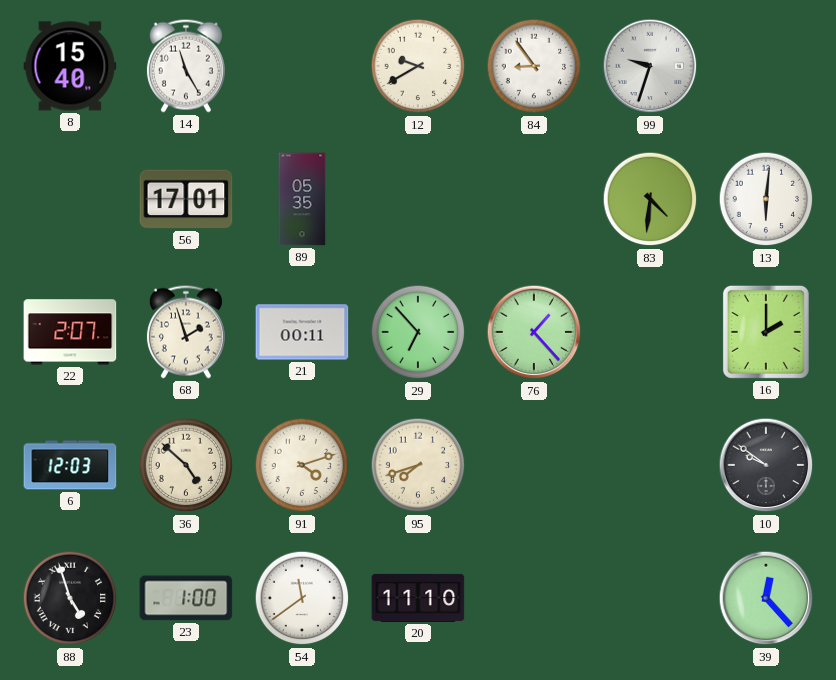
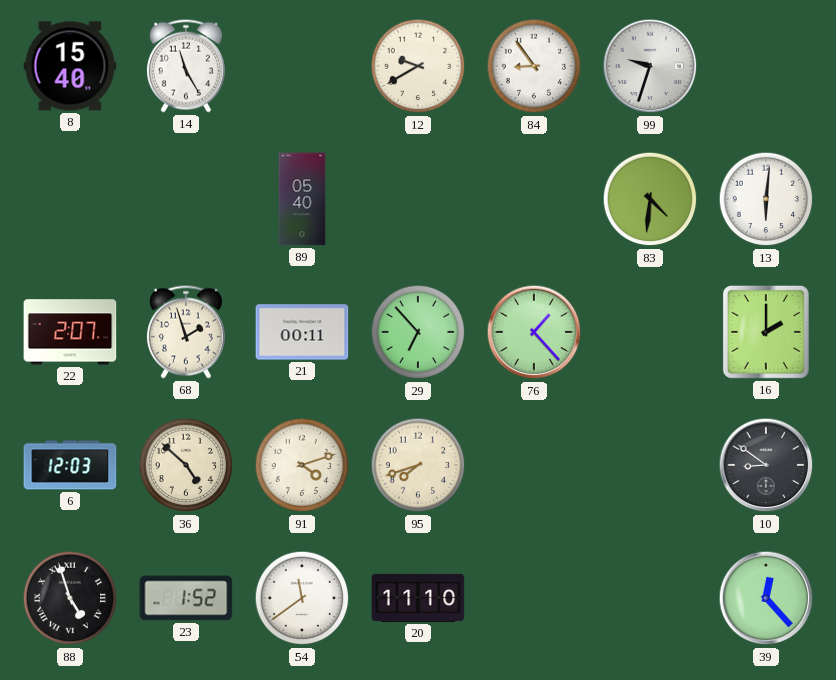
56: 17:01 -> none
89: 05:35 -> 05:40
10: 9:51 -> 8:51
23: 1:00 -> 1:52
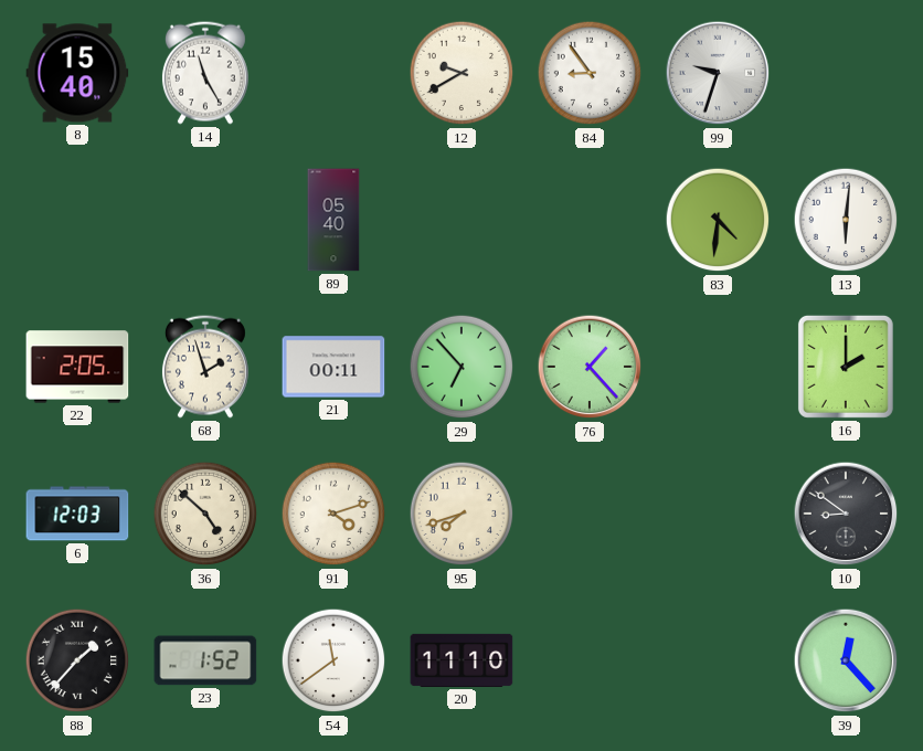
22: 2:07 -> 2:05
88: 4:57 -> 1:37
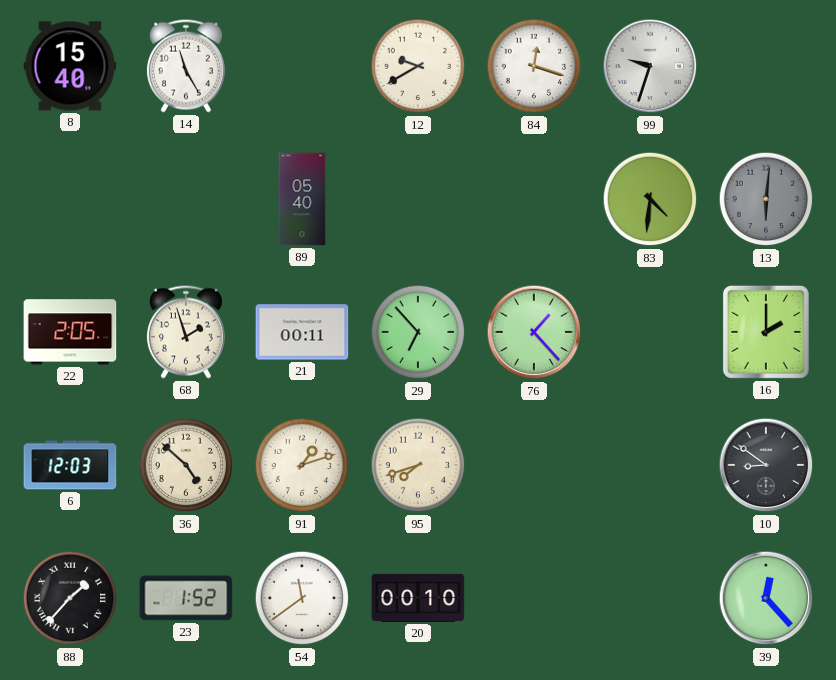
84: 8:54 -> 12:18
13 dial: white -> grey
91: 4:12 -> 1:12
20: 11:10 -> 00:10
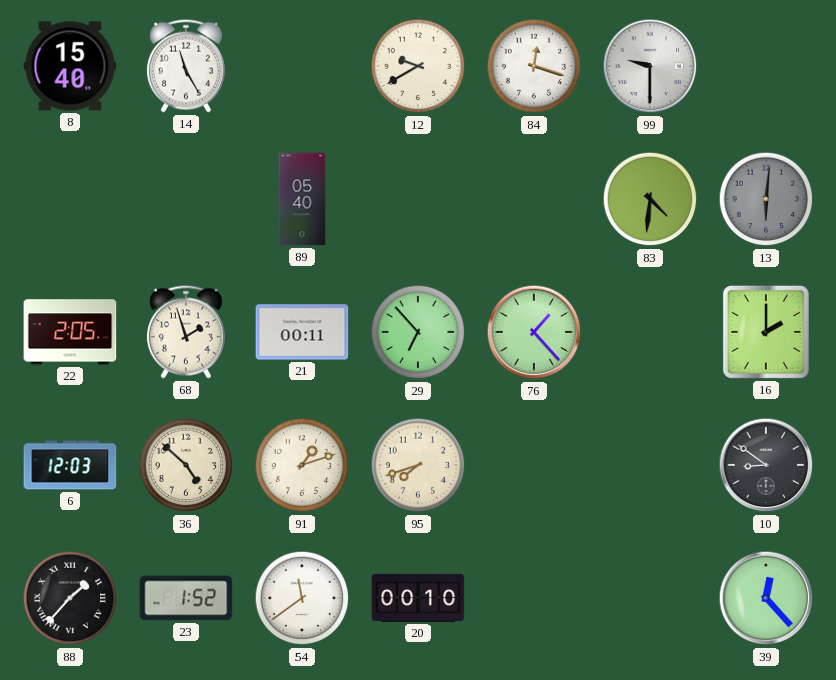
99: 9:33 -> 9:30
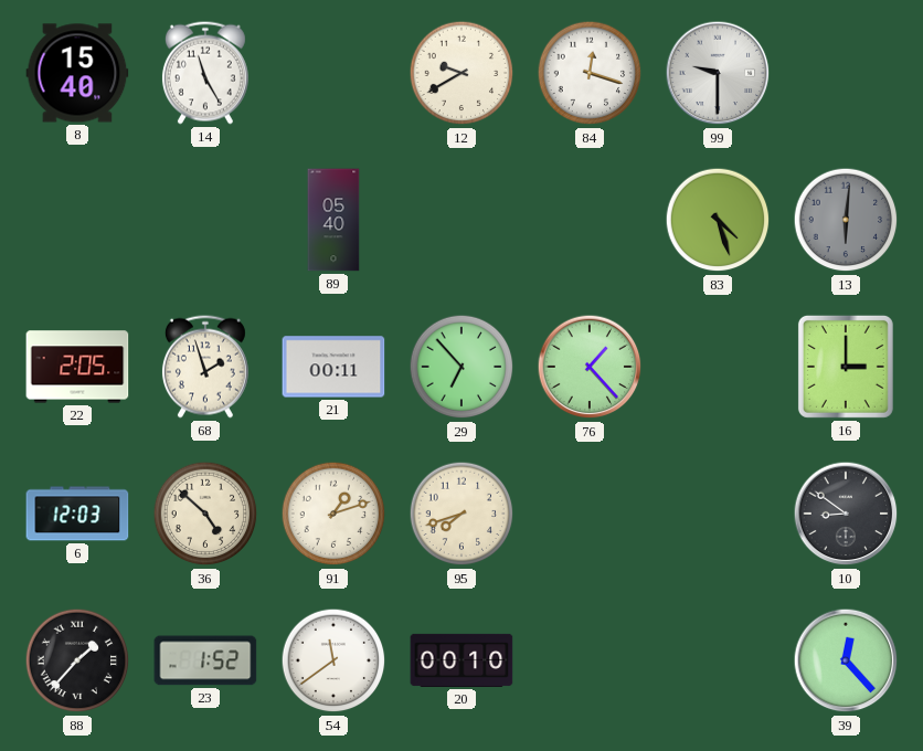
83: 4:31 -> 4:27
16: 2:00 -> 3:00
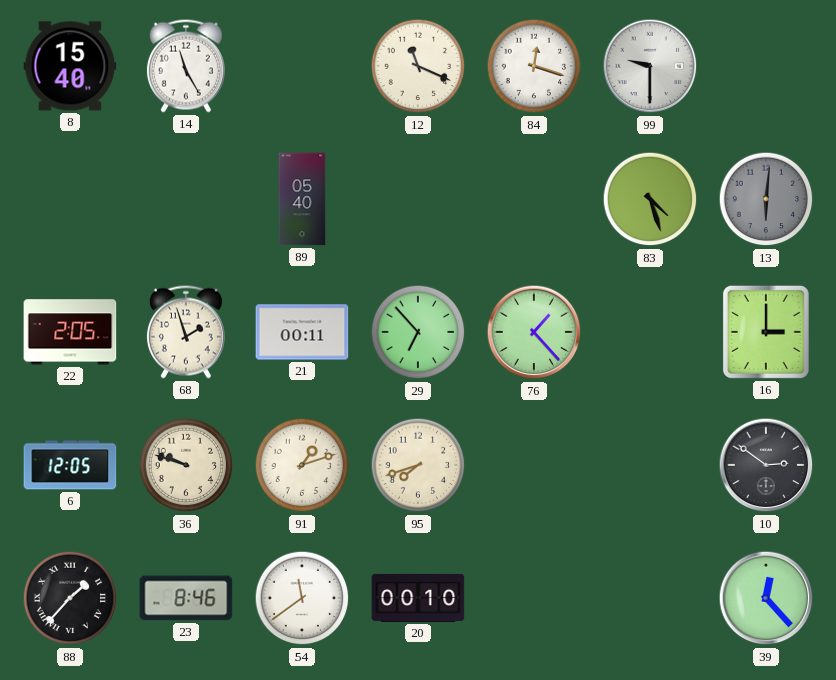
12: 9:40 -> 11:19
6: 12:03 -> 12:05
36: 4:52 -> 9:48
10: 8:51 -> 2:51
23: 1:52 -> 8:46
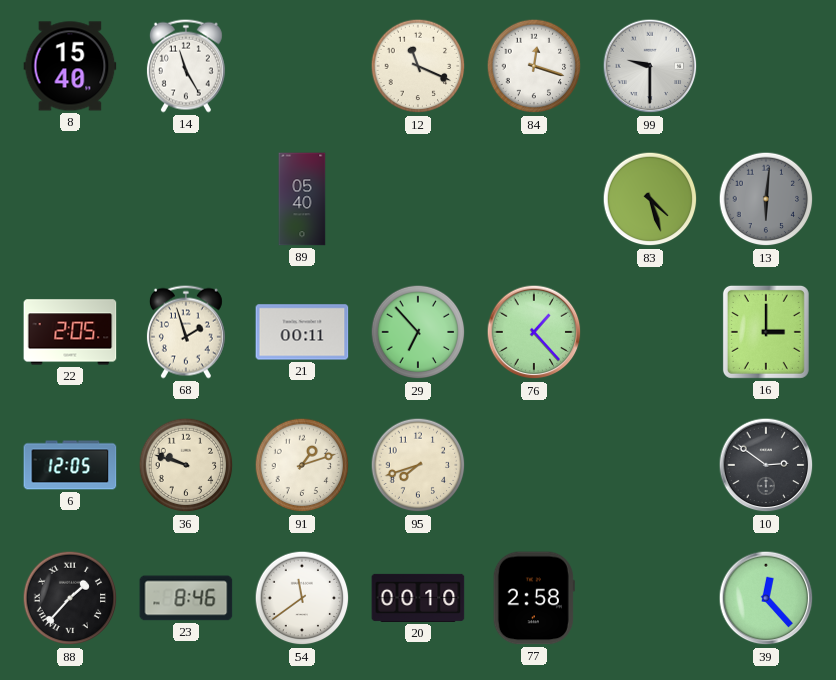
77: none -> 2:58
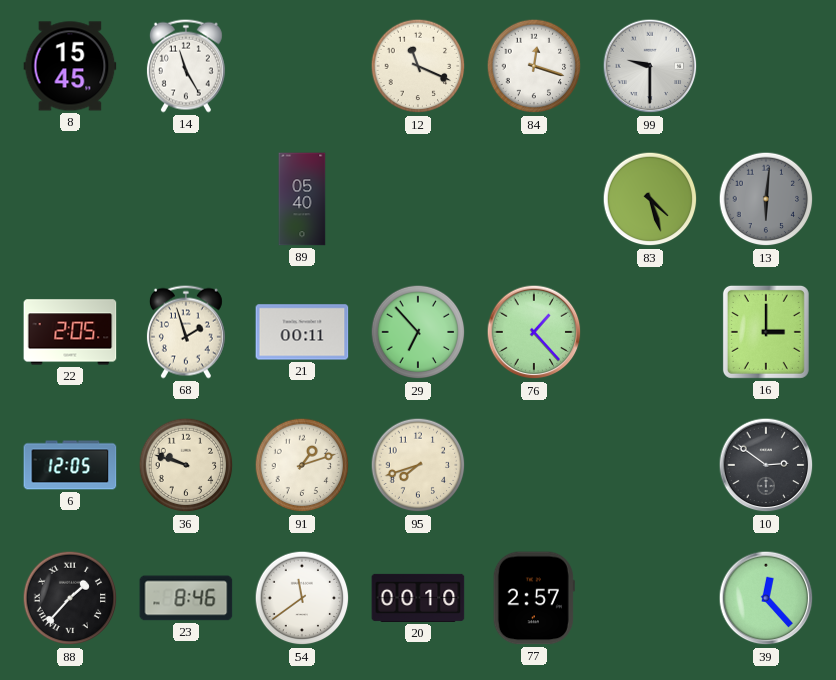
8: 15:40 -> 15:45
77: 2:58 -> 2:57
